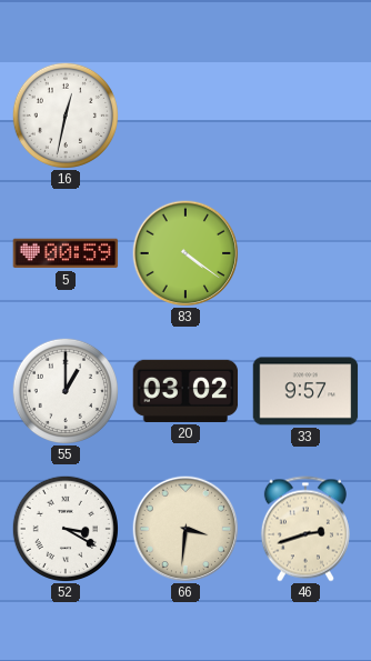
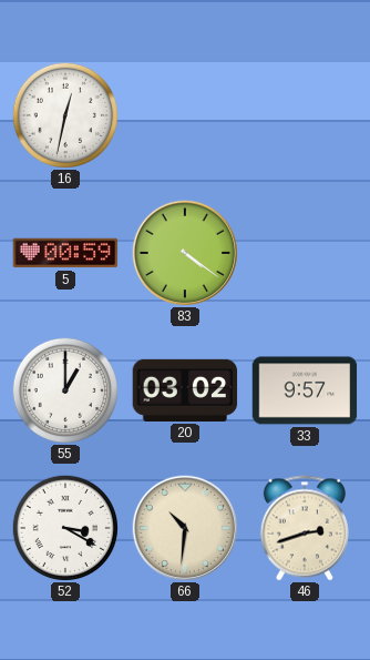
66: 3:31 -> 10:31
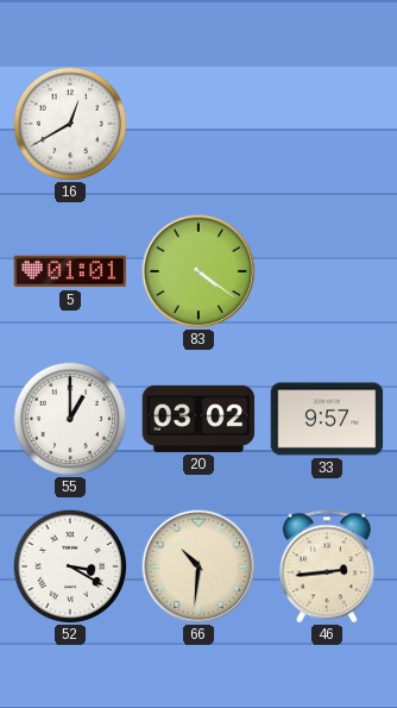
16: 12:32 -> 12:40
5: 00:59 -> 01:01
46: 2:42 -> 2:44
